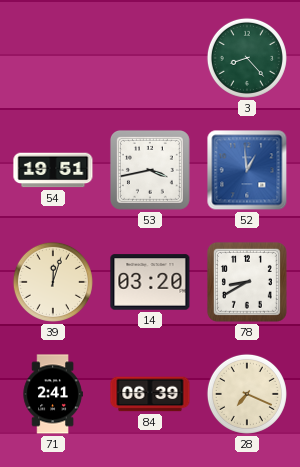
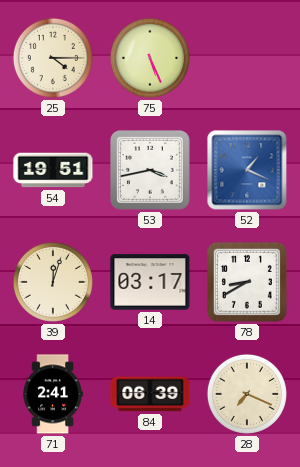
25: none -> 4:15
75: none -> 5:26
3: 8:23 -> none
52: 12:59 -> 1:19
14: 03:20 -> 03:17
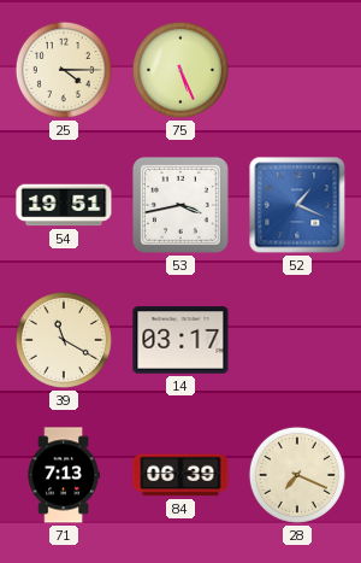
39: 12:03 -> 11:20
78: 8:40 -> none
71: 2:41 -> 7:13
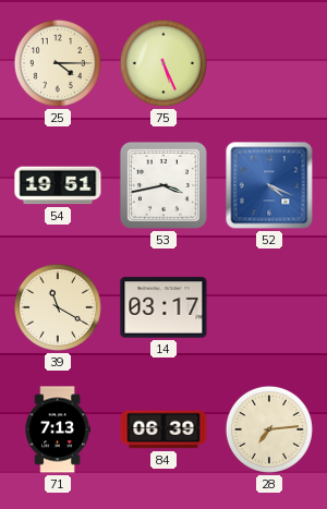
52: 1:19 -> 4:19
28: 7:19 -> 7:14
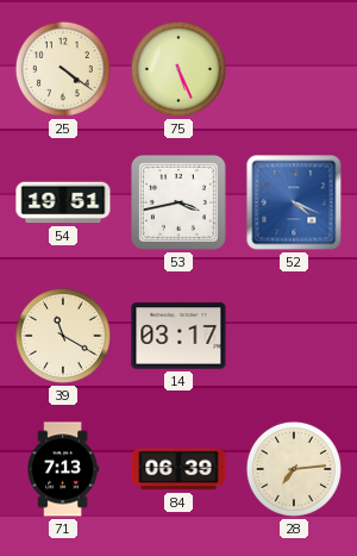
25: 4:15 -> 4:21
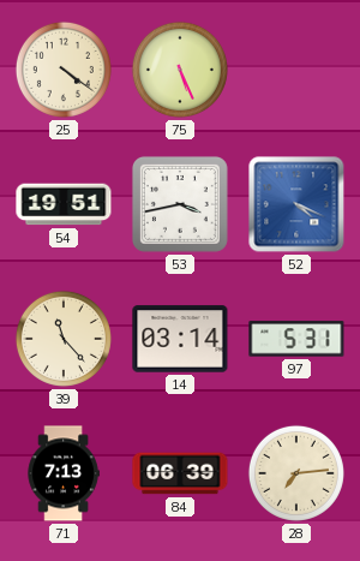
39: 11:20 -> 11:23
14: 03:17 -> 03:14
97: none -> 5:31
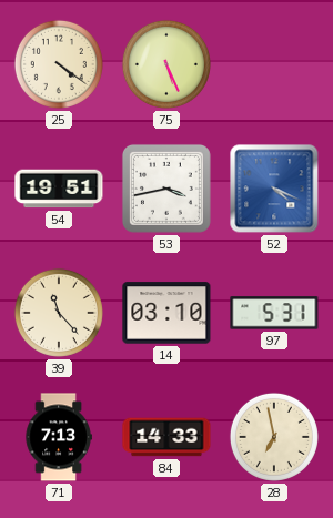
14: 03:14 -> 03:10
84: 06:39 -> 14:33
28: 7:14 -> 6:58
